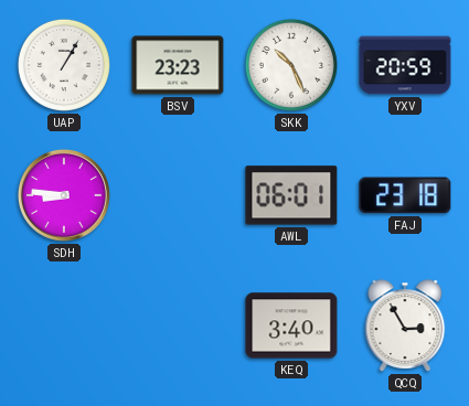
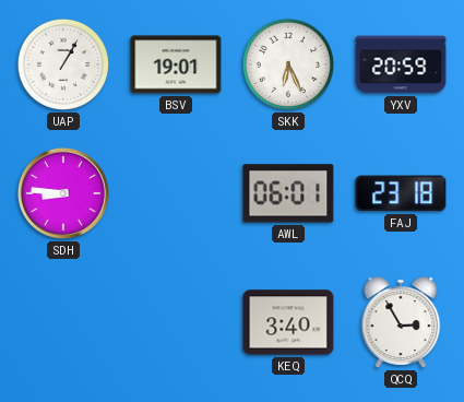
BSV: 23:23 -> 19:01
SKK: 10:26 -> 6:26
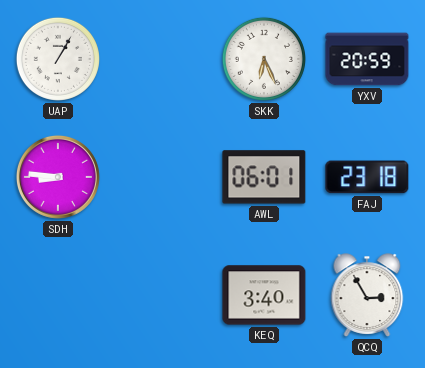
BSV: 19:01 -> none
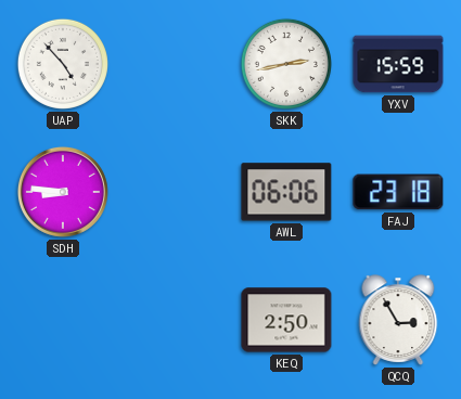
UAP: 1:05 -> 4:53
SKK: 6:26 -> 2:43
YXV: 20:59 -> 15:59
AWL: 06:01 -> 06:06
KEQ: 3:40 -> 2:50
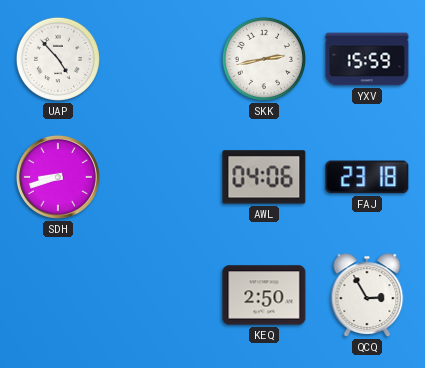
SDH: 8:46 -> 8:42
AWL: 06:06 -> 04:06
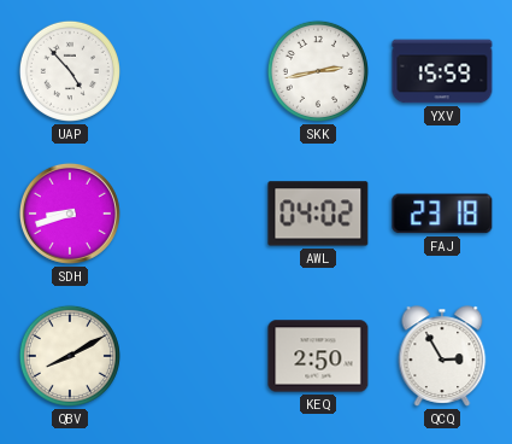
AWL: 04:06 -> 04:02
QBV: none -> 8:10
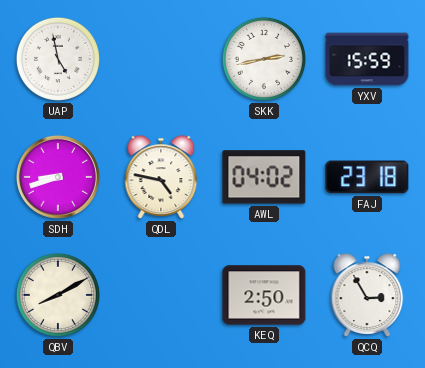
UAP: 4:53 -> 4:58
QDL: none -> 4:47
